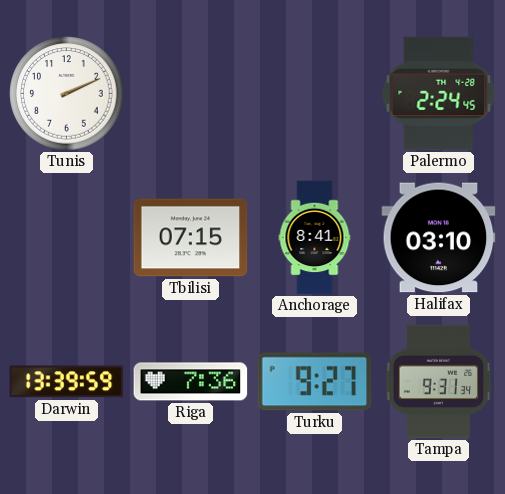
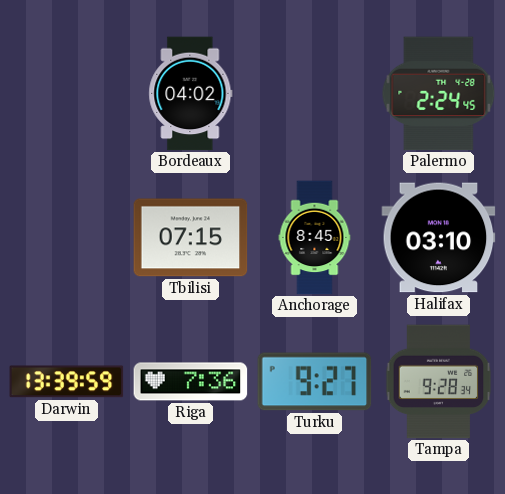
Tunis: 2:11 -> none
Bordeaux: none -> 04:02
Anchorage: 8:41 -> 8:45
Tampa: 9:31 -> 9:28
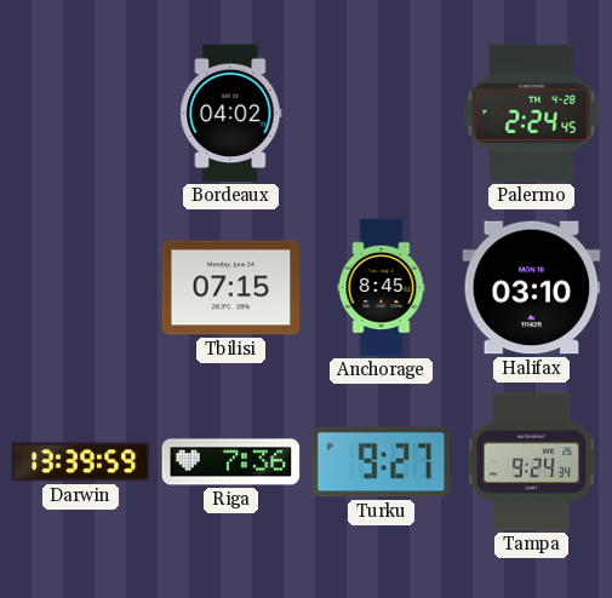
Tampa: 9:28 -> 9:24
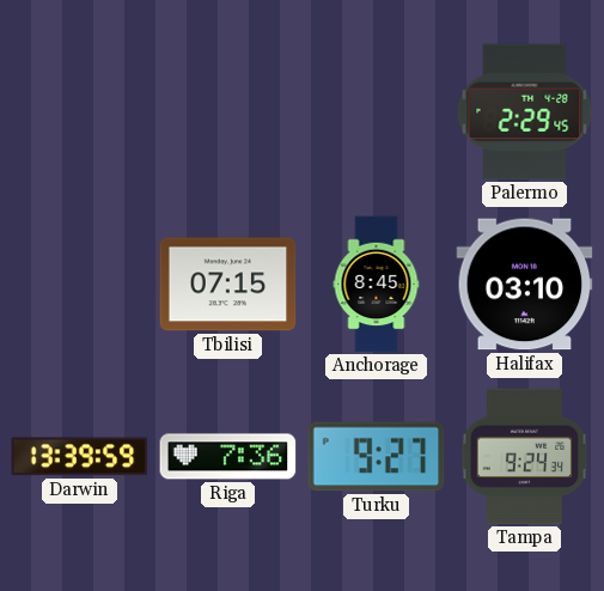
Bordeaux: 04:02 -> none
Palermo: 2:24 -> 2:29
